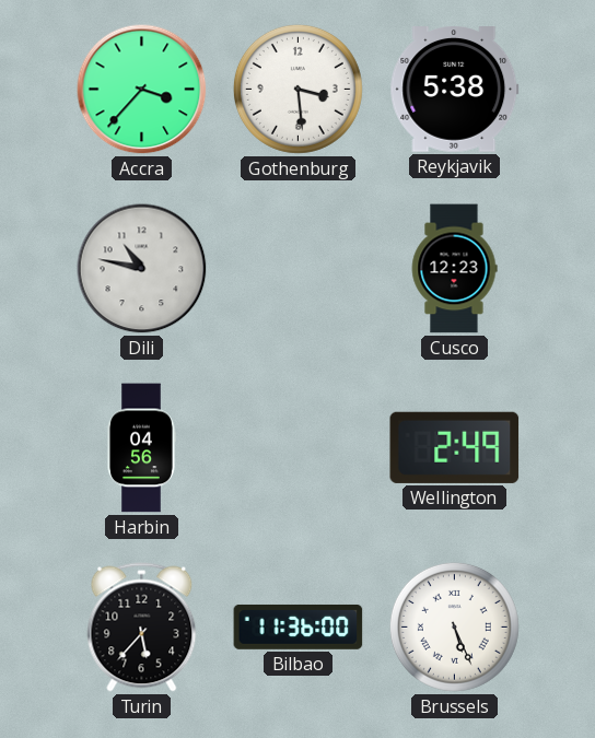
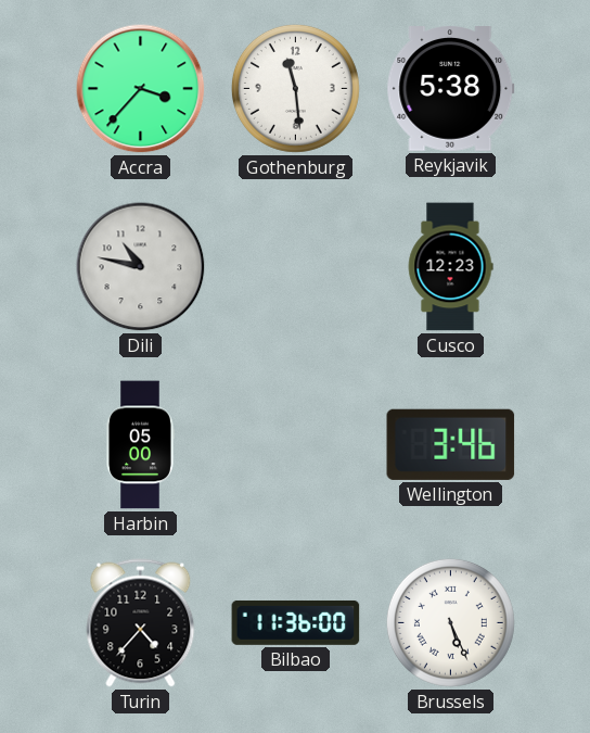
Gothenburg: 3:29 -> 11:29
Harbin: 04:56 -> 05:00
Wellington: 2:49 -> 3:46
Turin: 5:37 -> 4:37
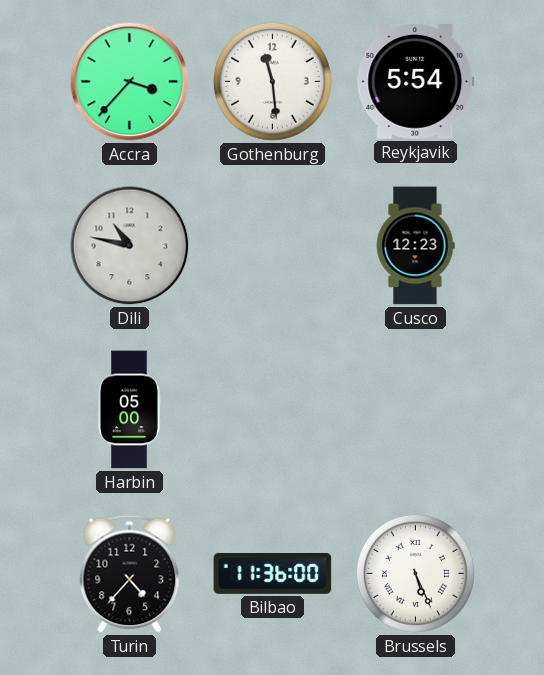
Reykjavik: 5:38 -> 5:54
Wellington: 3:46 -> none
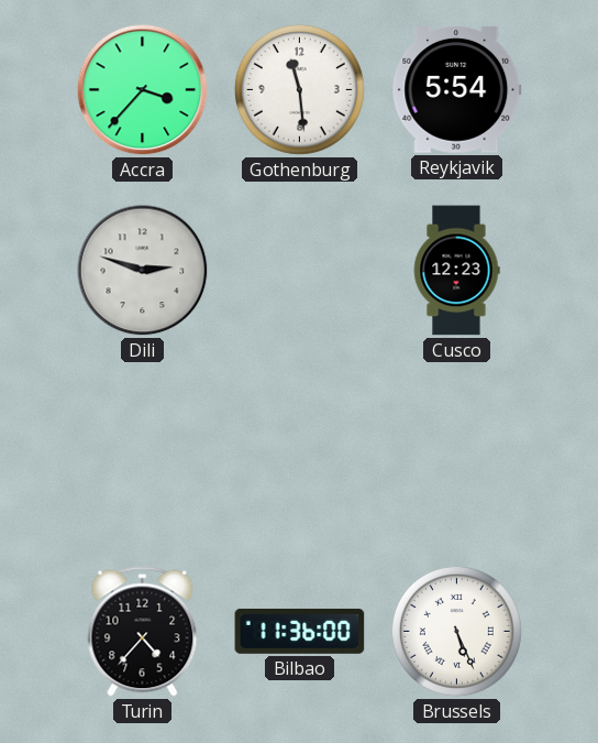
Dili: 10:47 -> 2:48
Harbin: 05:00 -> none
